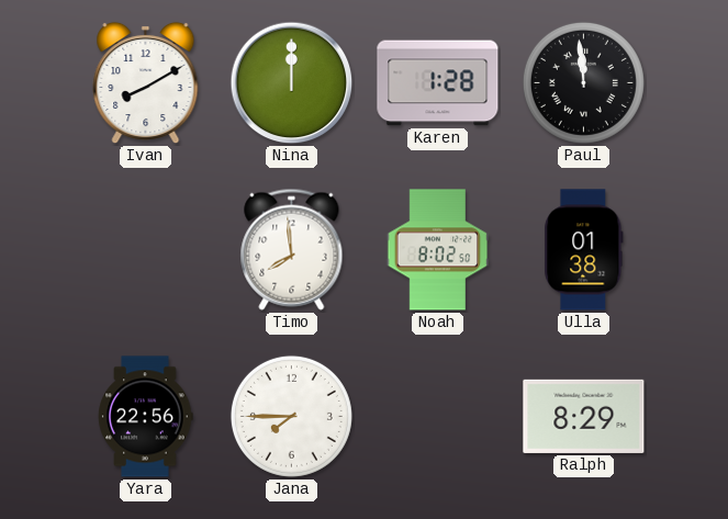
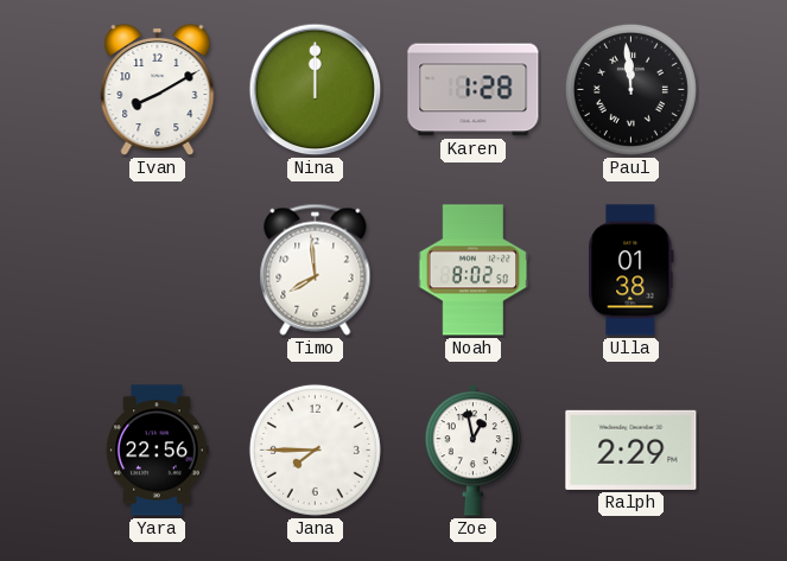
Zoe: none -> 12:58
Ralph: 8:29 -> 2:29
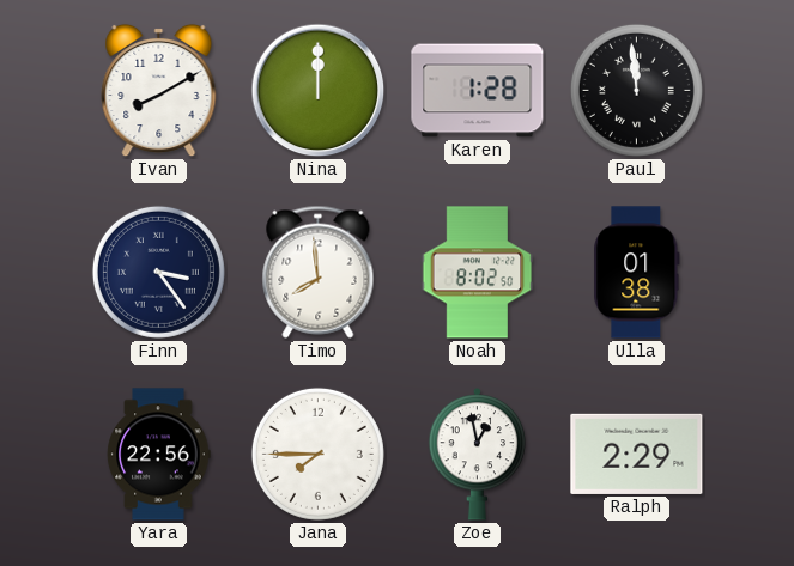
Finn: none -> 3:24
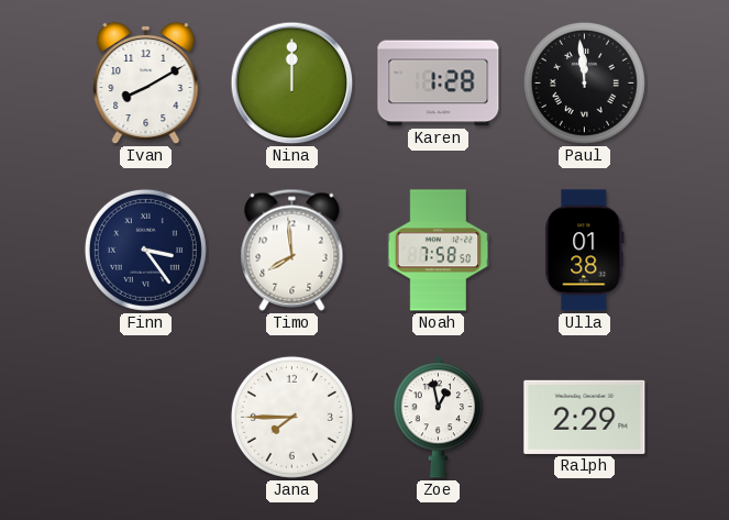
Noah: 8:02 -> 7:58
Yara: 22:56 -> none
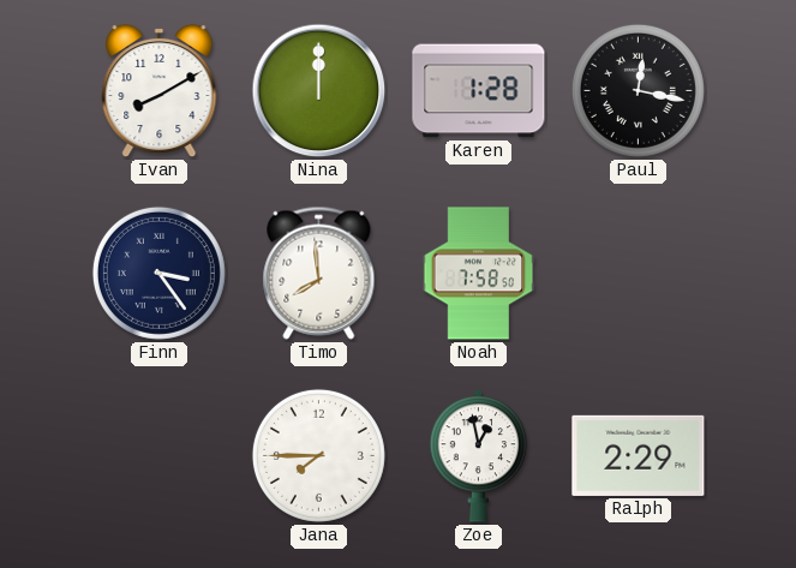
Paul: 11:59 -> 12:17
Ulla: 01:38 -> none
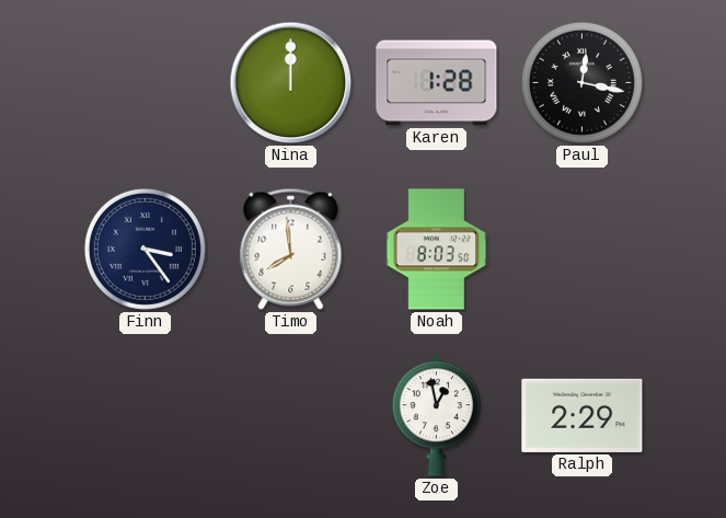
Ivan: 8:10 -> none
Noah: 7:58 -> 8:03
Jana: 7:45 -> none
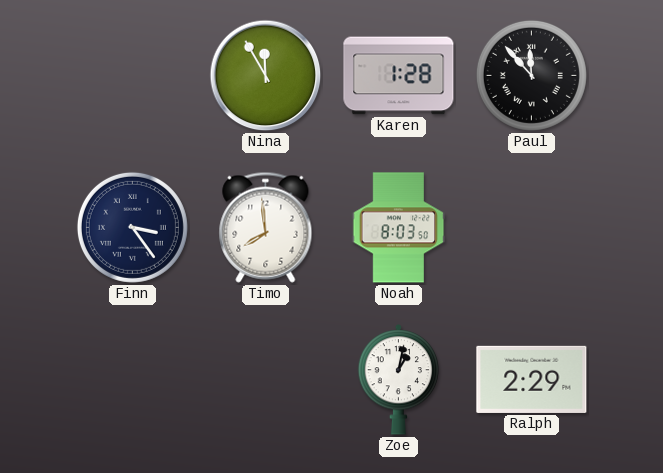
Nina: 12:00 -> 11:55
Paul: 12:17 -> 11:53
Zoe: 12:58 -> 1:02
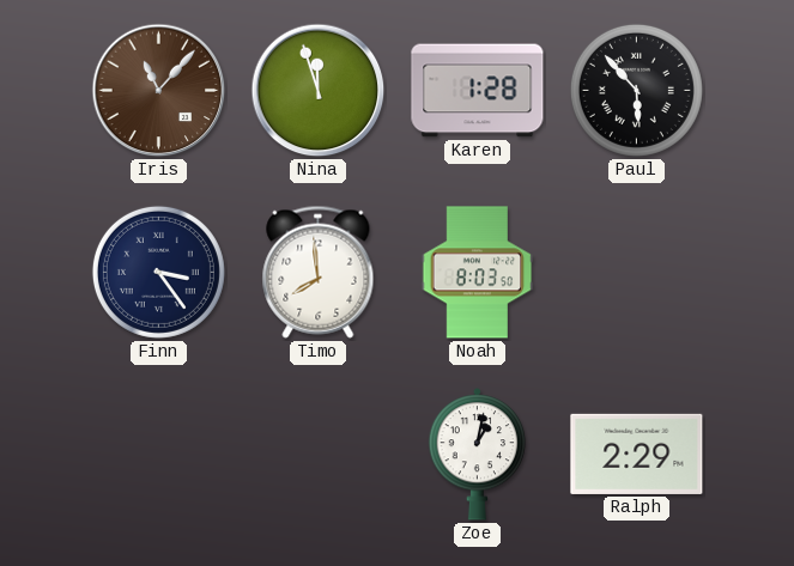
Iris: none -> 11:07
Nina: 11:55 -> 11:57
Paul: 11:53 -> 5:53
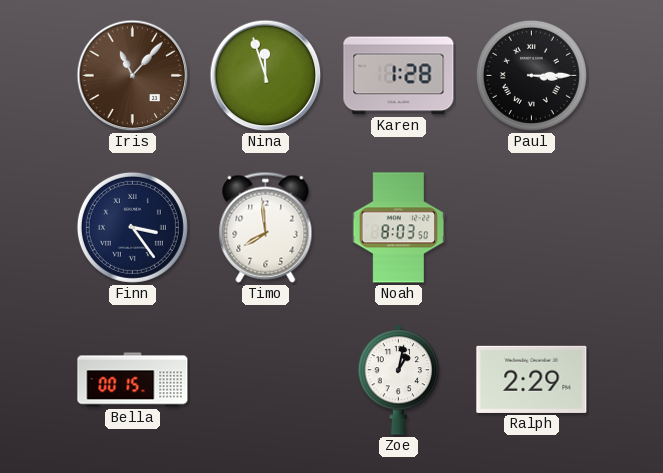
Paul: 5:53 -> 3:15
Bella: none -> 00:15
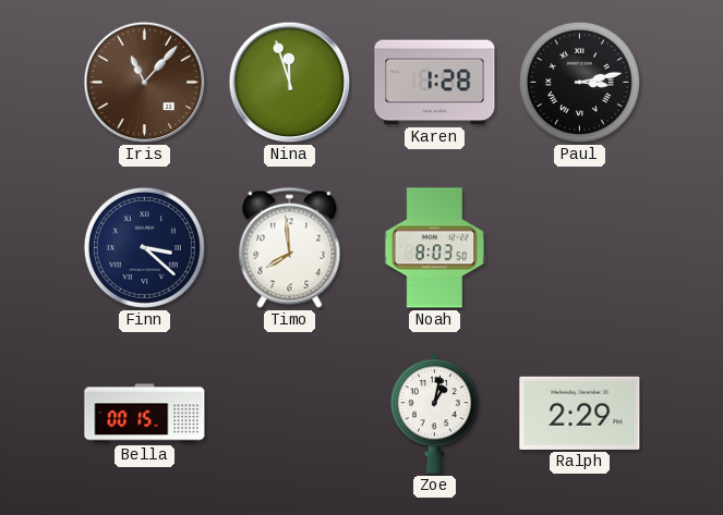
Paul: 3:15 -> 3:13
Finn: 3:24 -> 3:22
